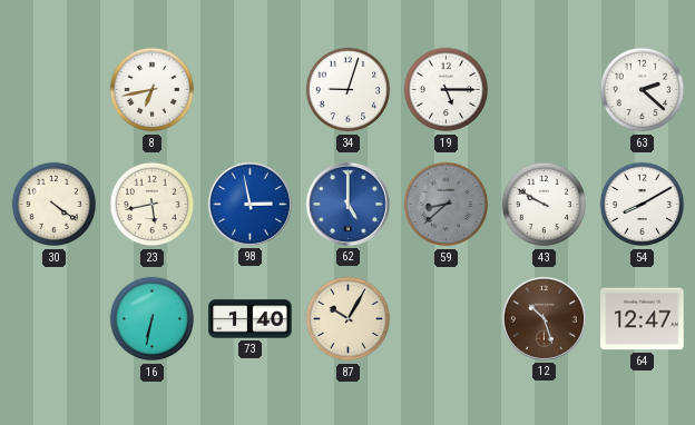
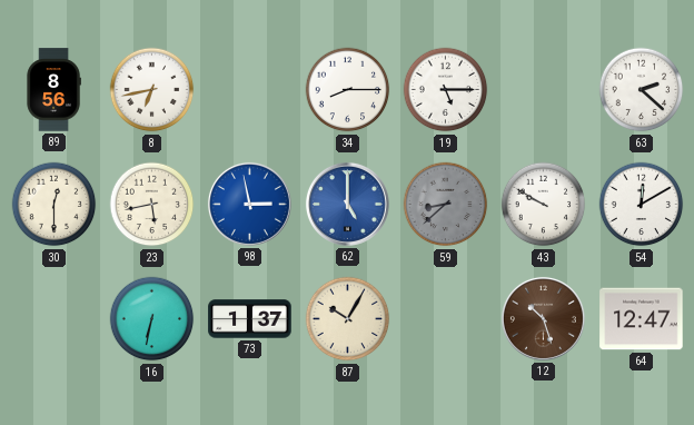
89: none -> 8:56
34: 9:03 -> 8:15
30: 4:21 -> 12:30
54: 8:10 -> 12:10
73: 1:40 -> 1:37
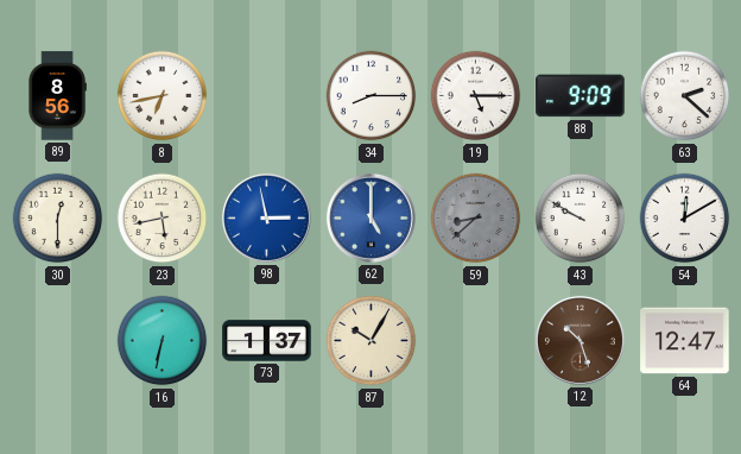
88: none -> 9:09
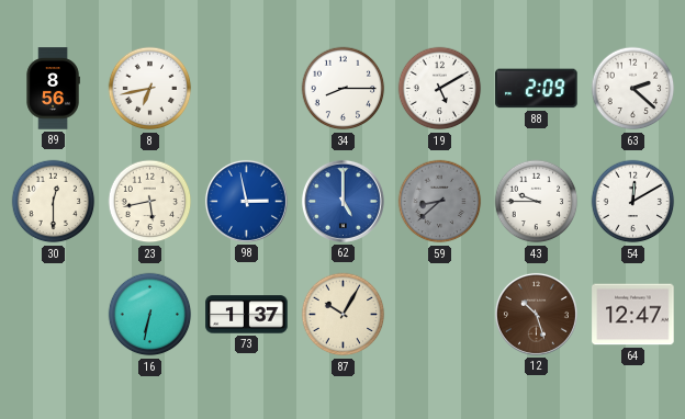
19: 5:15 -> 5:10
88: 9:09 -> 2:09
43: 9:50 -> 9:45
